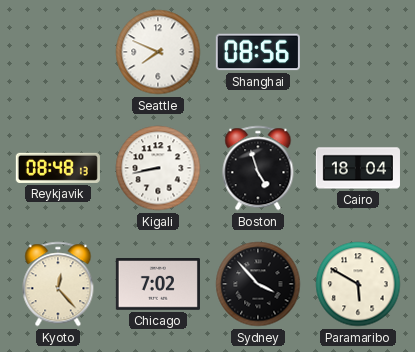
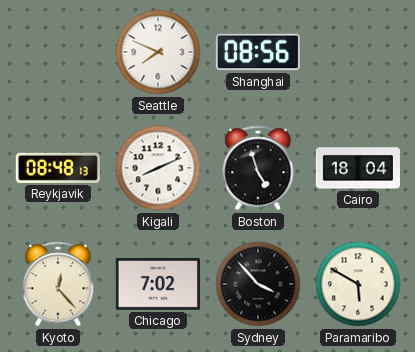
Kigali: 8:43 -> 8:11
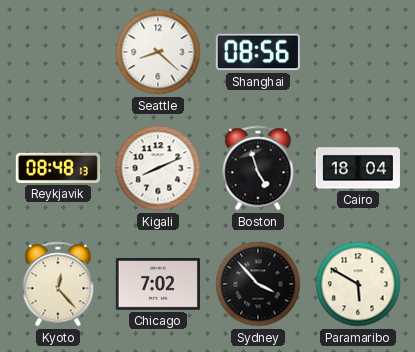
Seattle: 7:49 -> 8:22
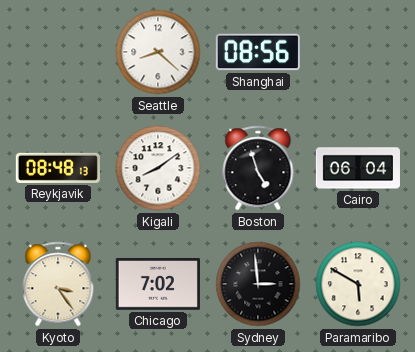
Kigali: 8:11 -> 8:09
Cairo: 18:04 -> 06:04
Kyoto: 12:23 -> 3:24
Sydney: 3:53 -> 2:59
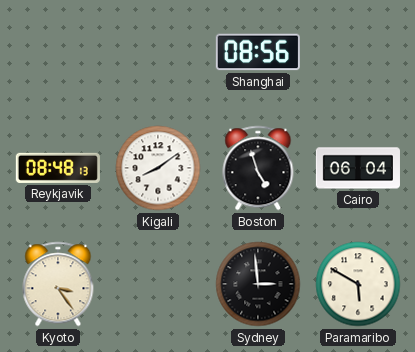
Seattle: 8:22 -> none
Chicago: 7:02 -> none
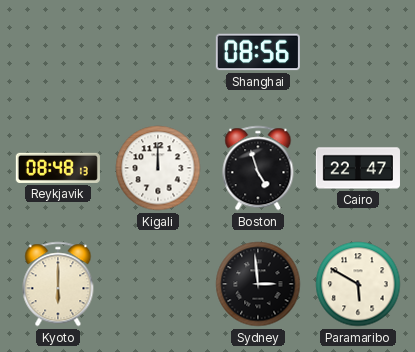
Kigali: 8:09 -> 12:00
Cairo: 06:04 -> 22:47
Kyoto: 3:24 -> 6:00
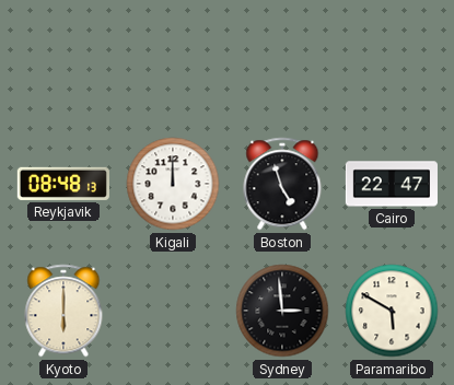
Shanghai: 08:56 -> none
